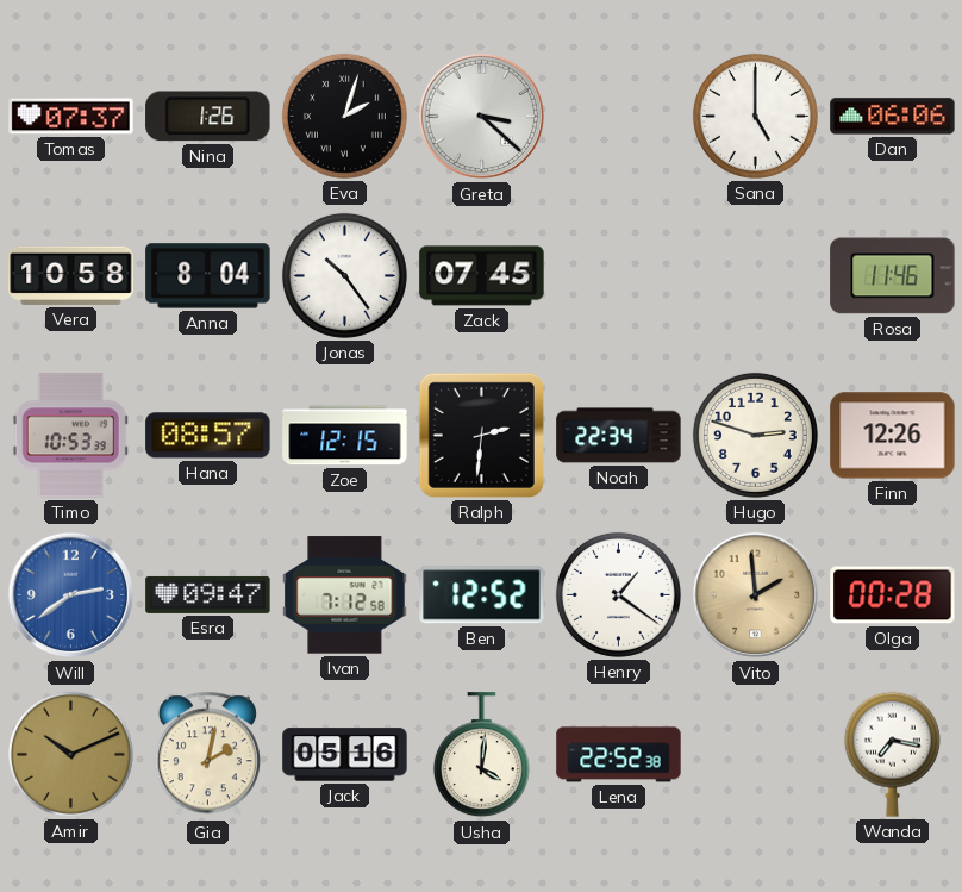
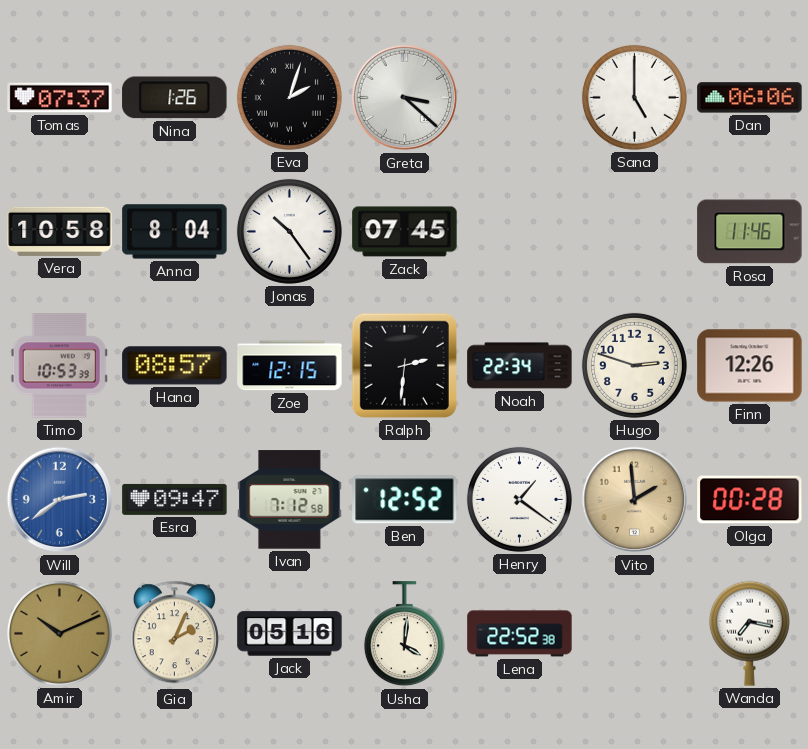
Gia: 2:02 -> 2:04
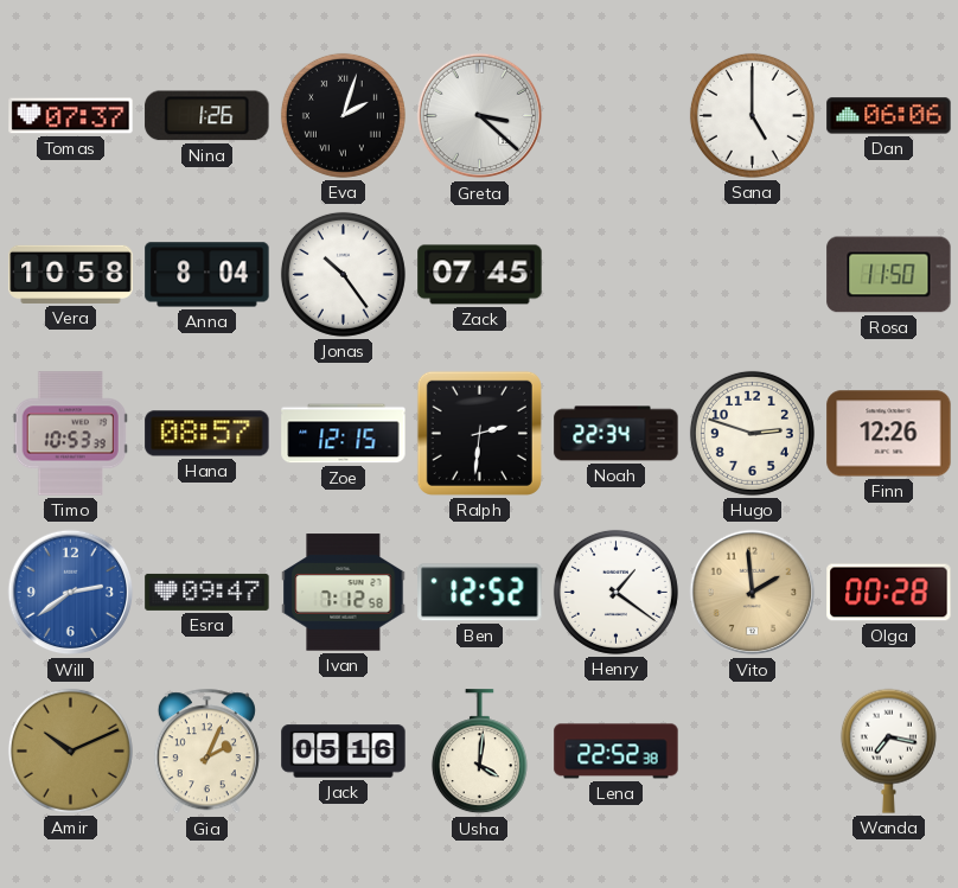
Rosa: 11:46 -> 11:50
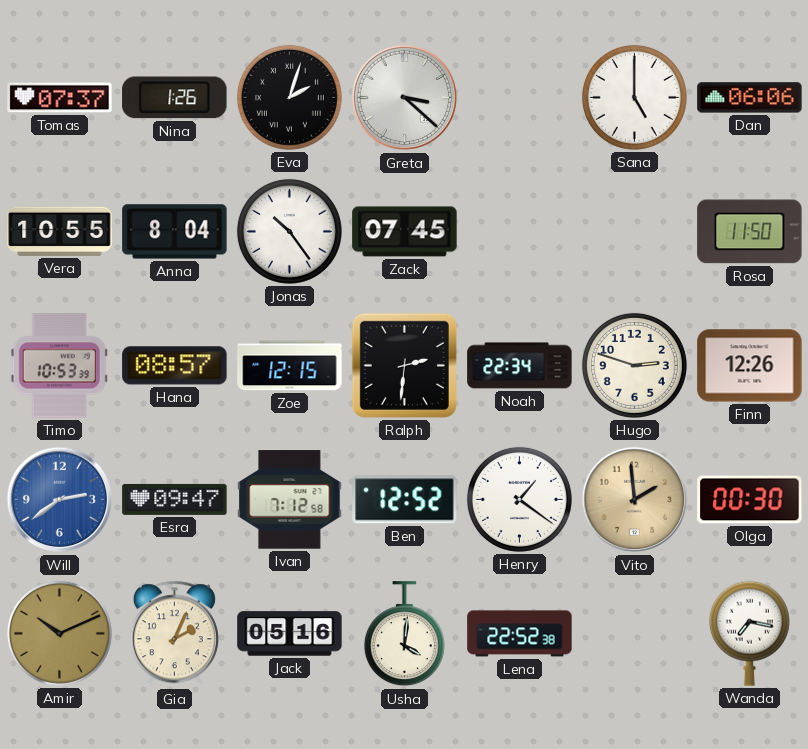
Vera: 10:58 -> 10:55
Olga: 00:28 -> 00:30
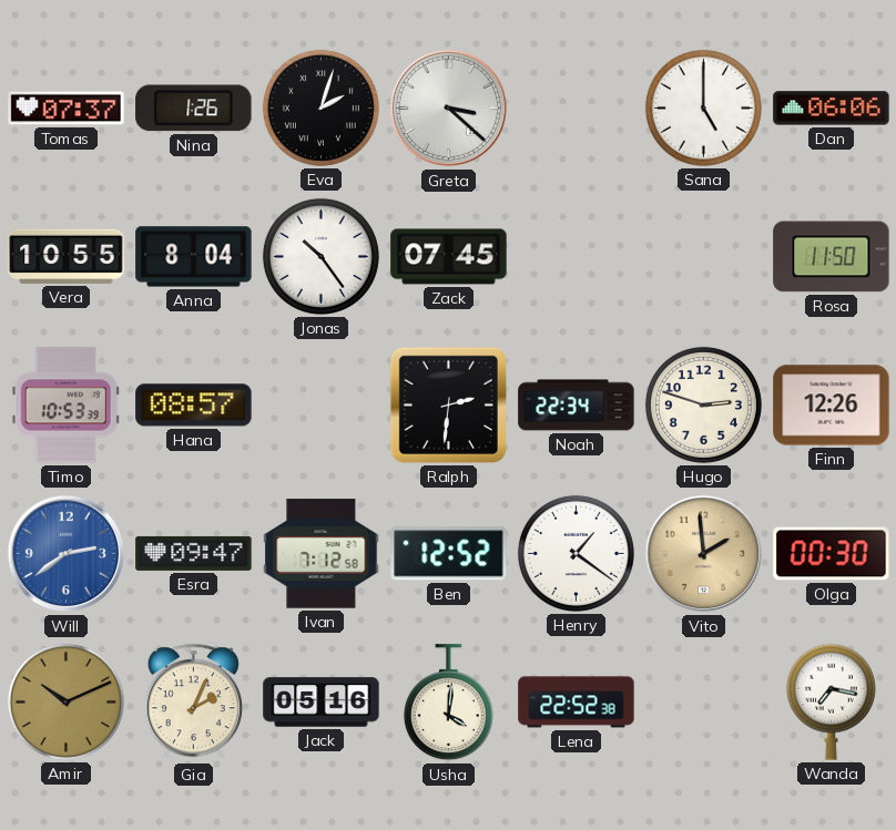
Zoe: 12:15 -> none
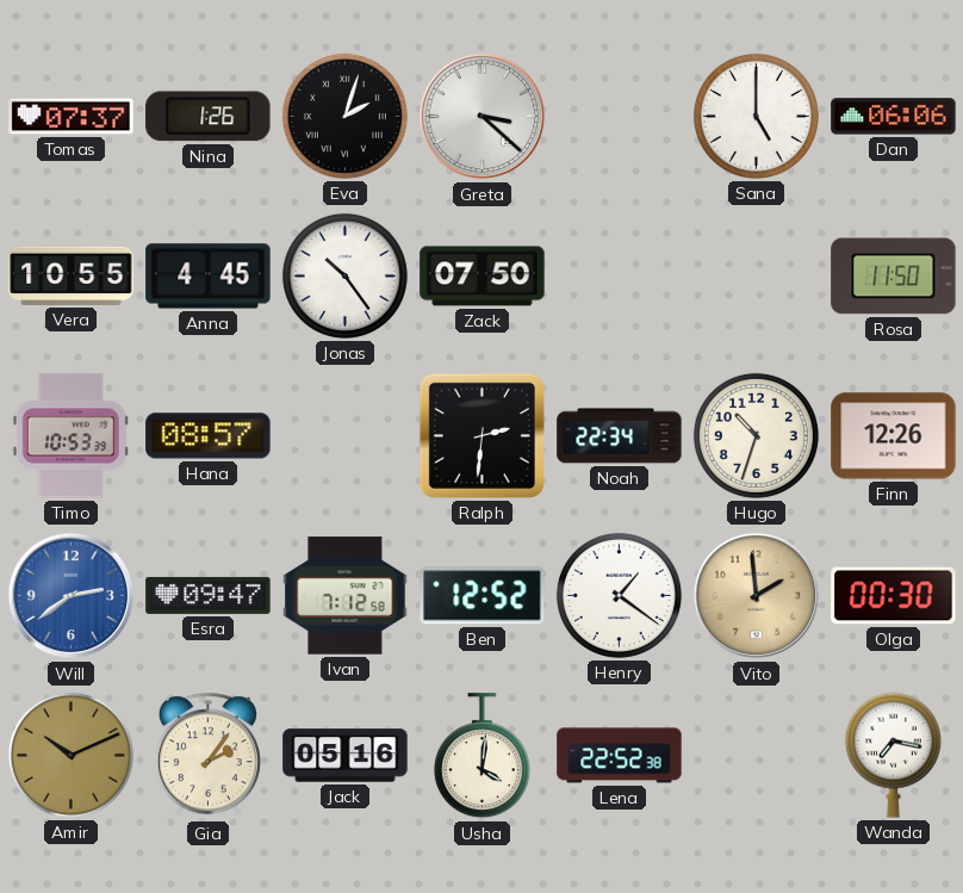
Anna: 8:04 -> 4:45
Zack: 07:45 -> 07:50
Hugo: 2:48 -> 10:33
Gia: 2:04 -> 2:06
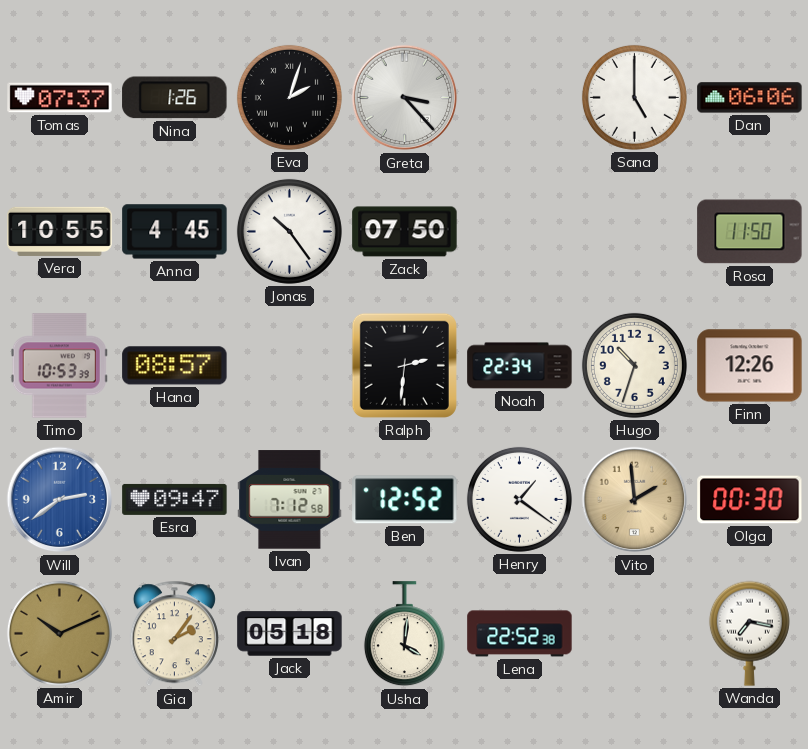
Greta: 3:22 -> 3:23
Jack: 05:16 -> 05:18
